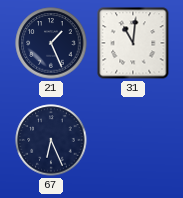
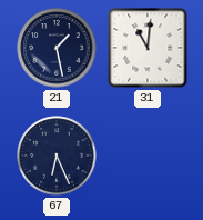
21: 1:26 -> 1:28
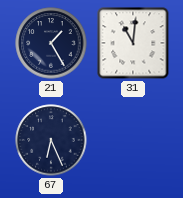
21: 1:28 -> 1:25
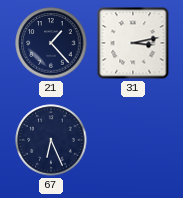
21: 1:25 -> 1:23
31: 11:01 -> 3:13
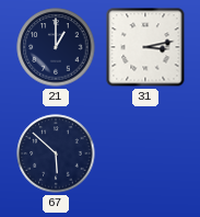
21: 1:23 -> 1:00
67: 6:26 -> 5:52
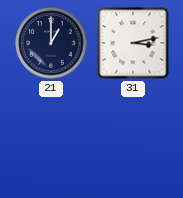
67: 5:52 -> none
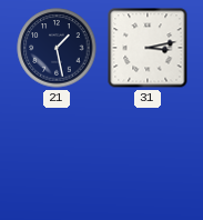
21: 1:00 -> 1:28
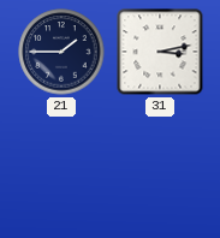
21: 1:28 -> 1:45
